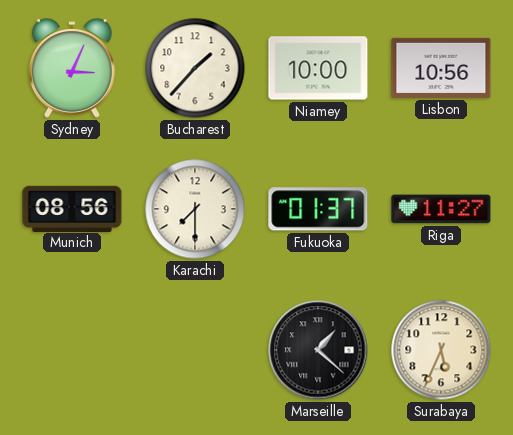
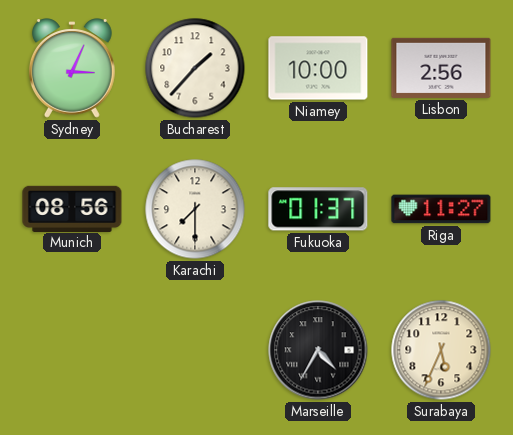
Lisbon: 10:56 -> 2:56
Marseille: 1:22 -> 4:35
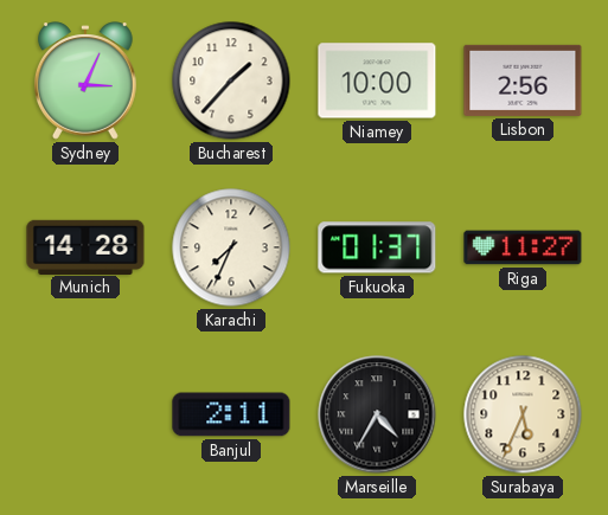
Munich: 08:56 -> 14:28
Karachi: 7:30 -> 7:34
Banjul: none -> 2:11
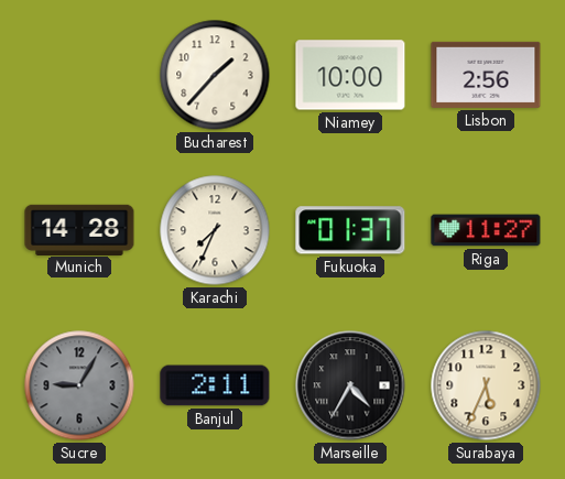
Sydney: 3:04 -> none
Sucre: none -> 9:05
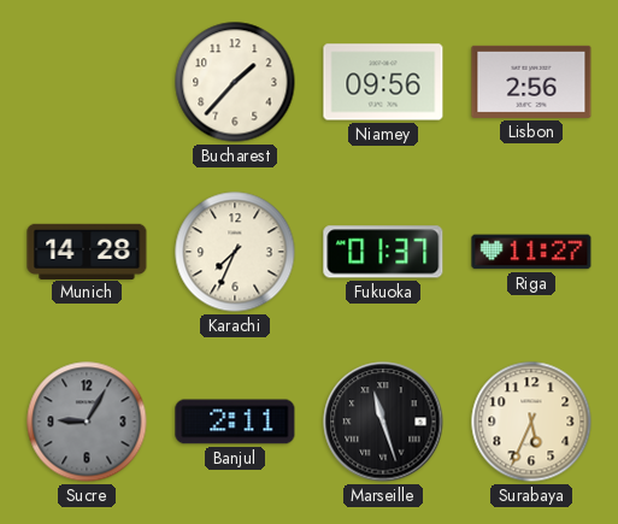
Niamey: 10:00 -> 09:56
Marseille: 4:35 -> 11:27
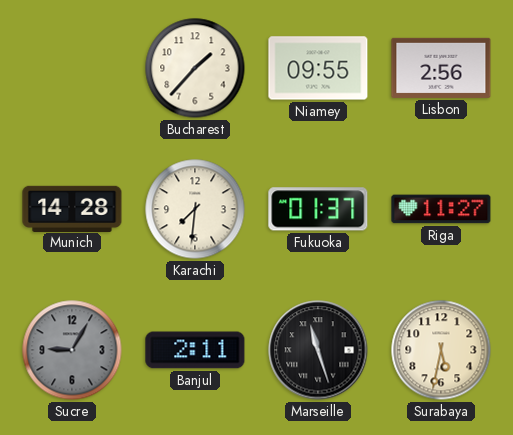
Niamey: 09:56 -> 09:55
Karachi: 7:34 -> 7:31
Surabaya: 5:34 -> 5:32
